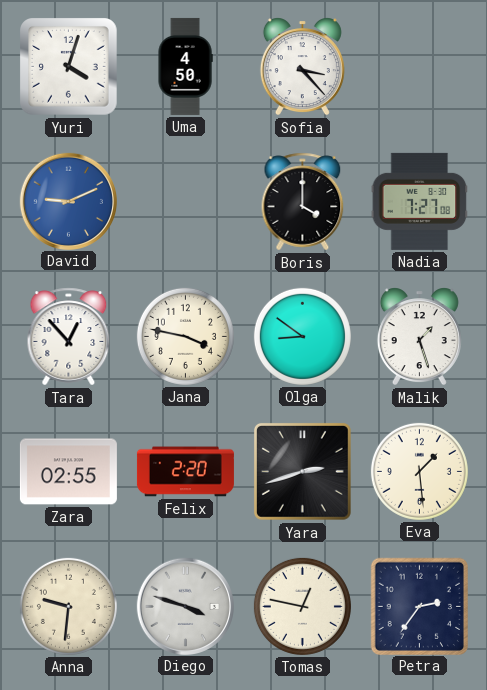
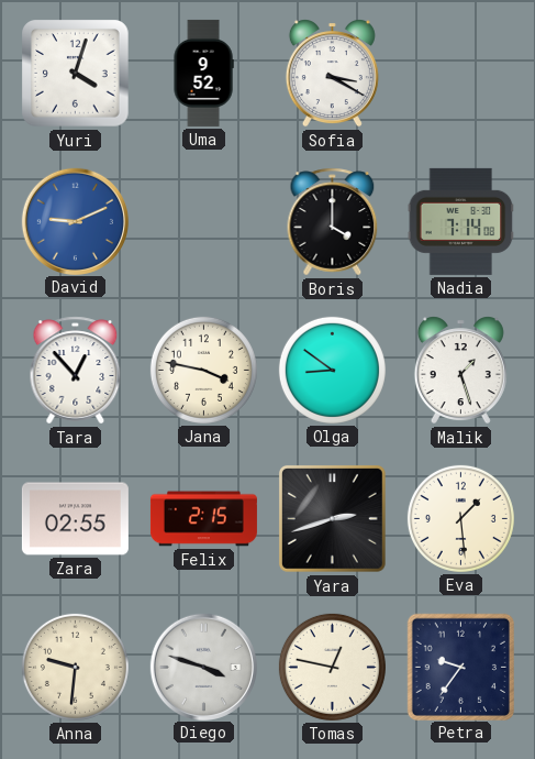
Uma: 4:50 -> 9:52
Sofia: 3:23 -> 3:20
Nadia: 7:27 -> 7:14
Felix: 2:20 -> 2:15
Petra: 2:36 -> 9:36
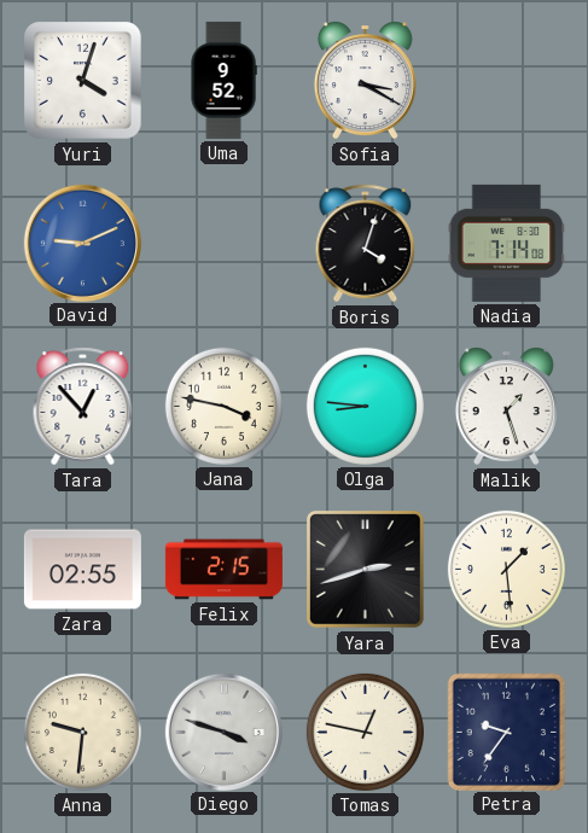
Boris: 4:00 -> 4:03
Olga: 8:51 -> 8:46
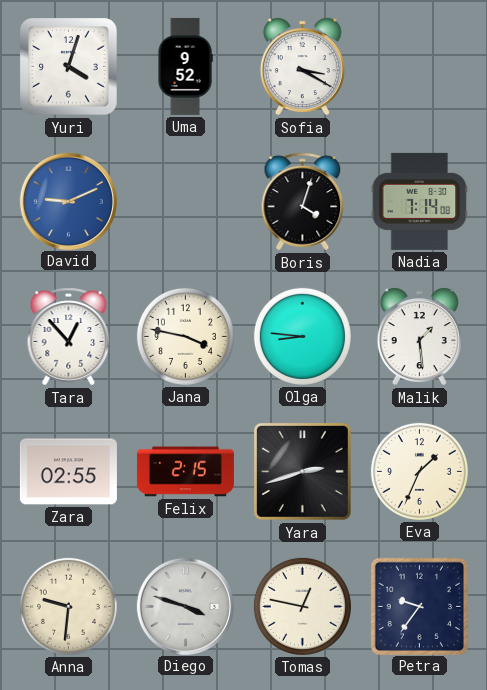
Malik: 1:27 -> 1:29
Eva: 1:29 -> 1:34
